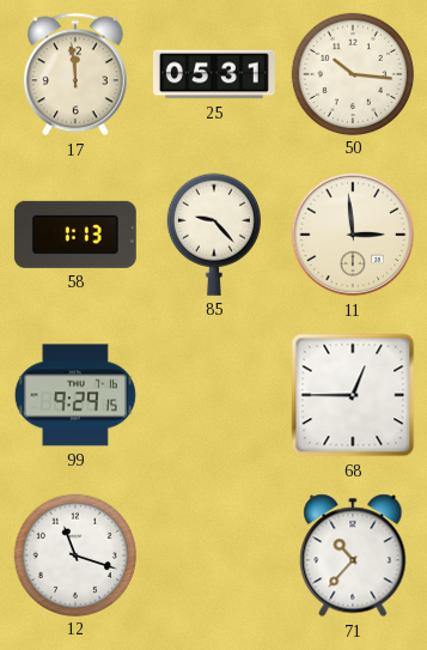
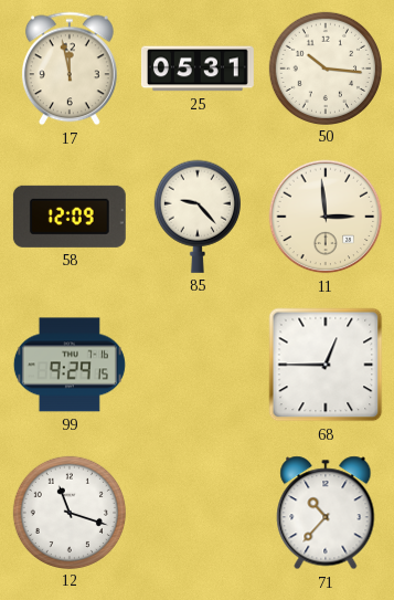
17: 11:59 -> 11:58
58: 1:13 -> 12:09
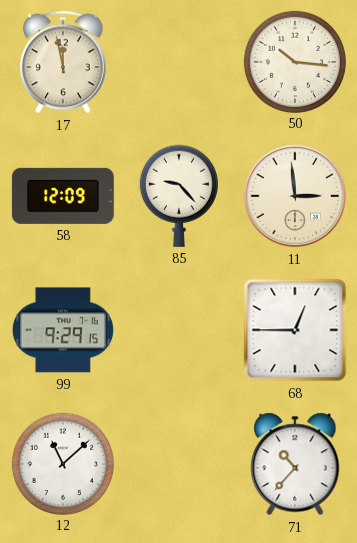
25: 05:31 -> none
12: 11:18 -> 11:08
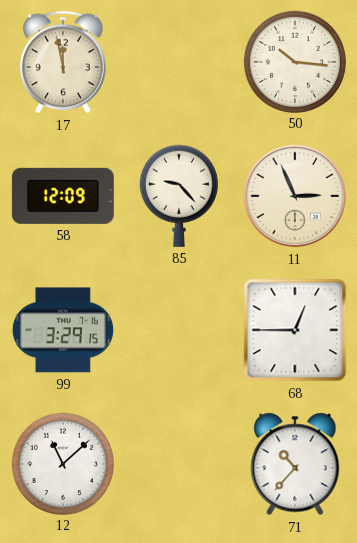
11: 2:59 -> 2:56
99: 9:29 -> 3:29
